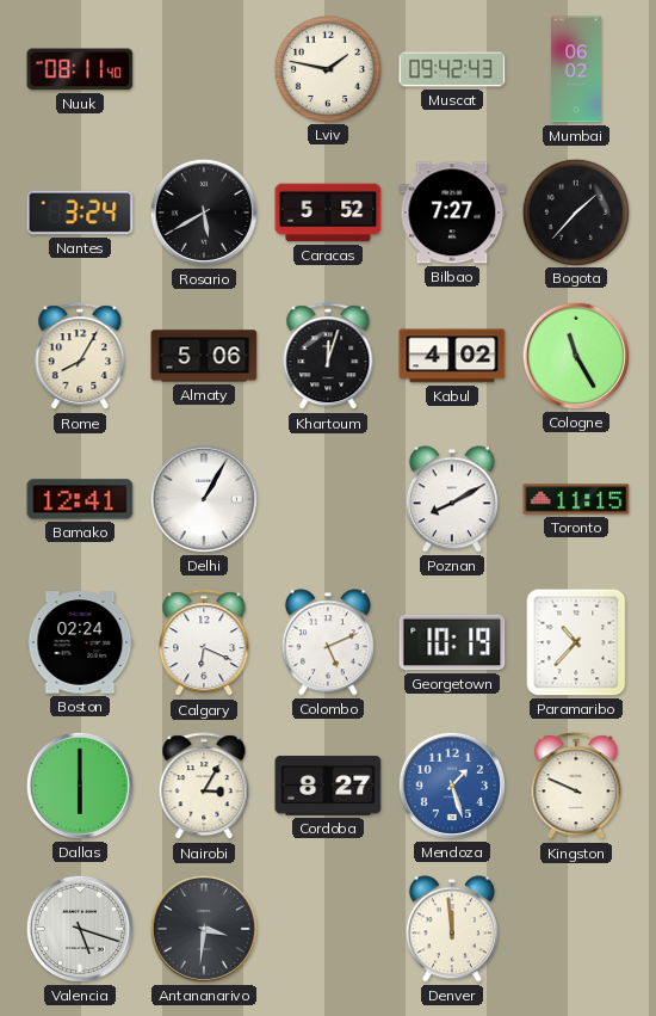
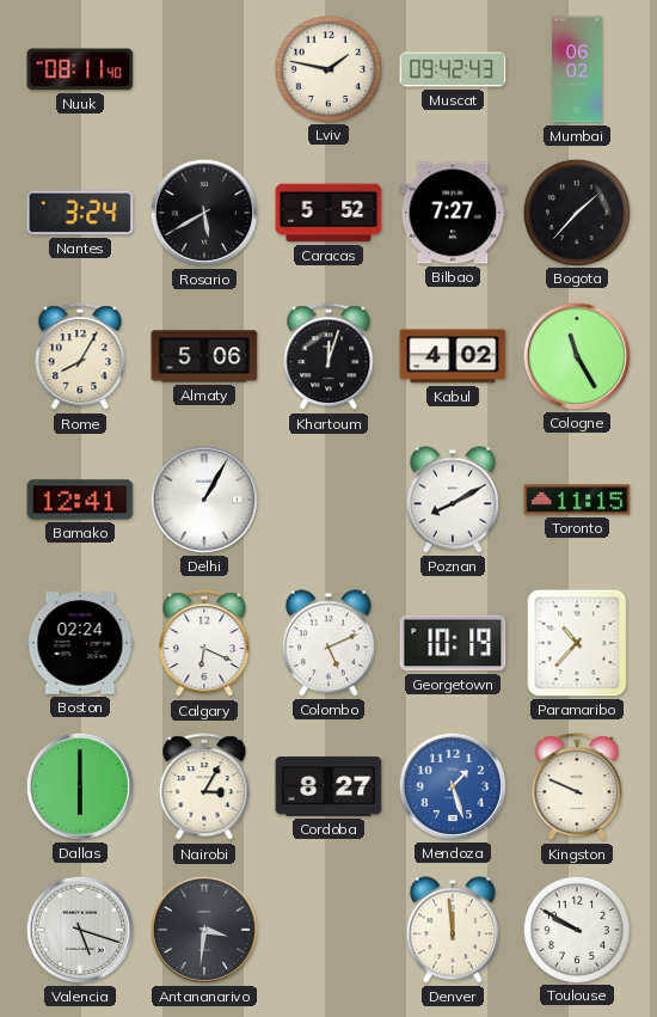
Toulouse: none -> 9:50
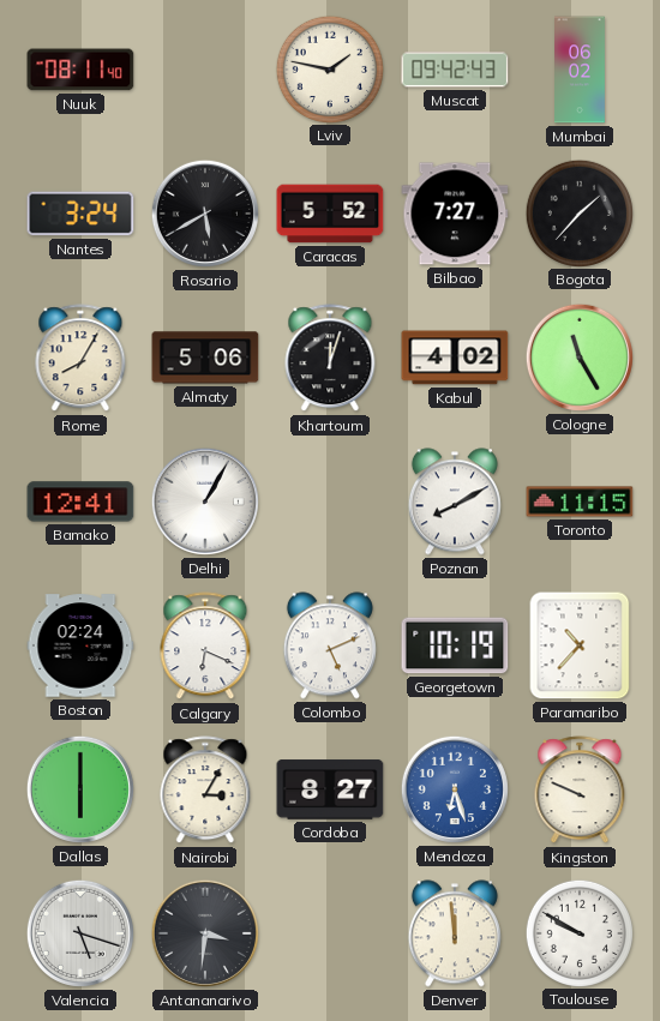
Mendoza: 1:27 -> 6:27
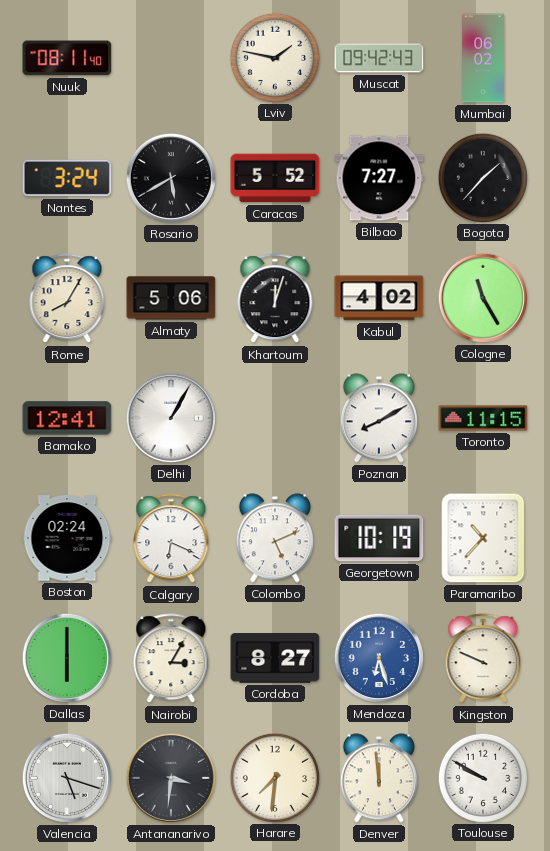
Harare: none -> 7:31
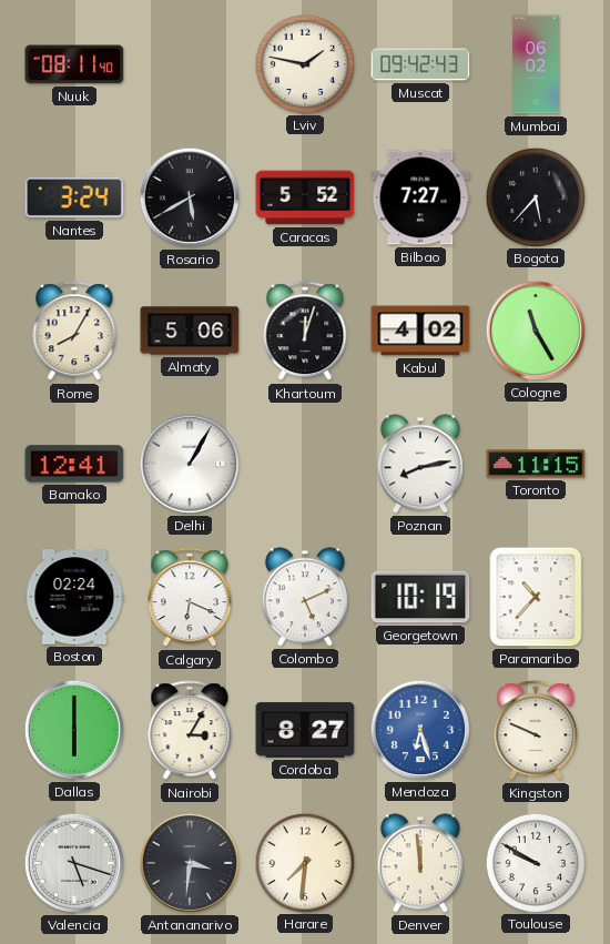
Bogota: 1:37 -> 5:37
Poznan: 8:10 -> 8:13
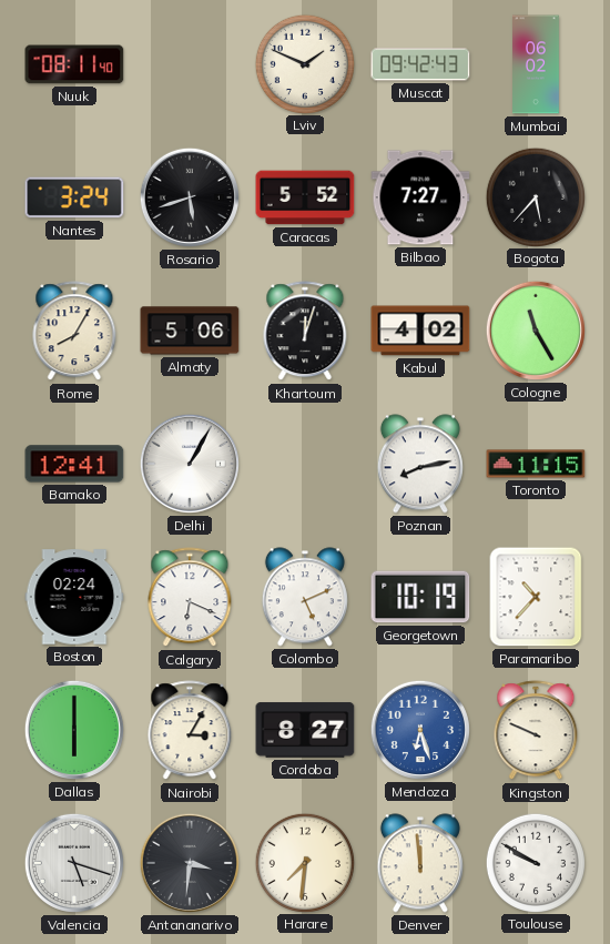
Lviv: 1:47 -> 1:49
Rosario: 5:40 -> 5:42
